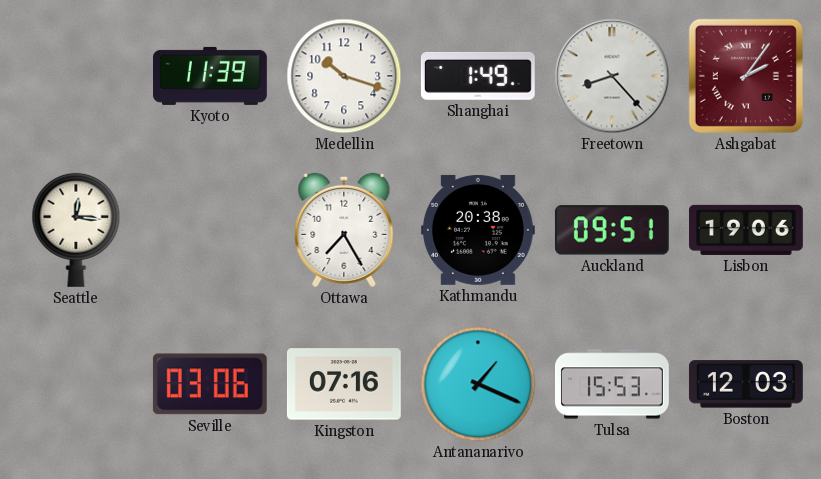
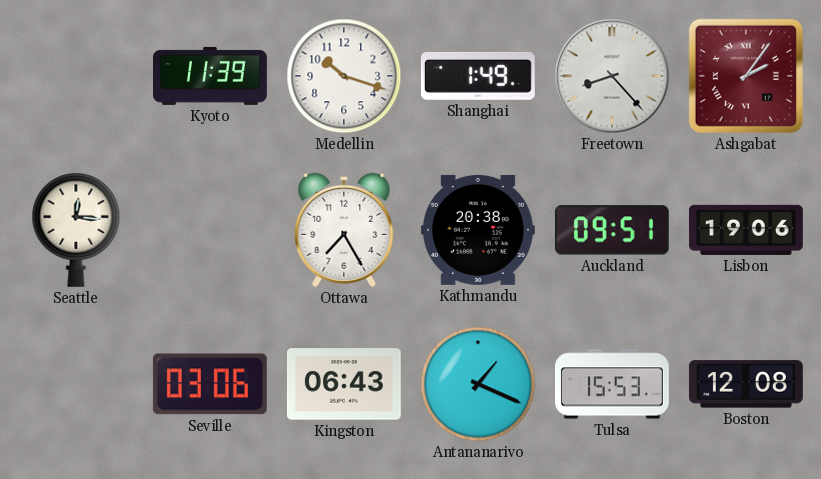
Kingston: 07:16 -> 06:43
Boston: 12:03 -> 12:08
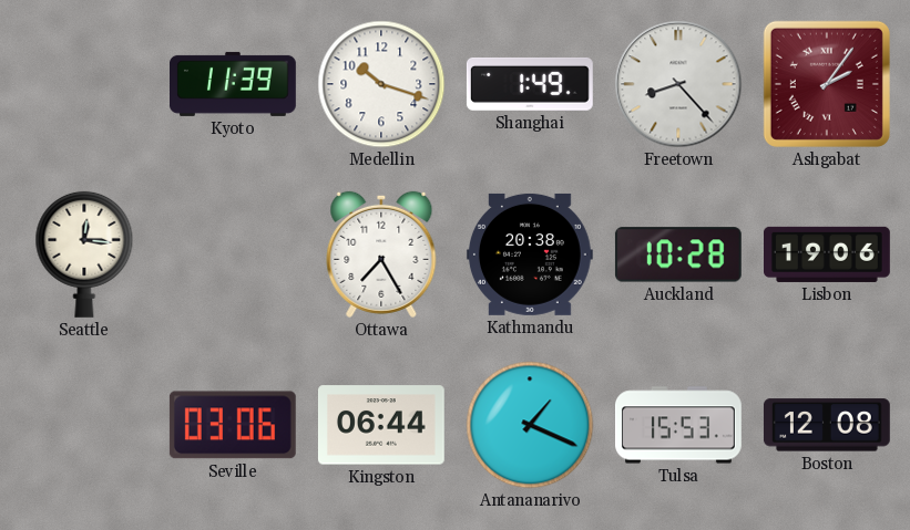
Auckland: 09:51 -> 10:28
Kingston: 06:43 -> 06:44
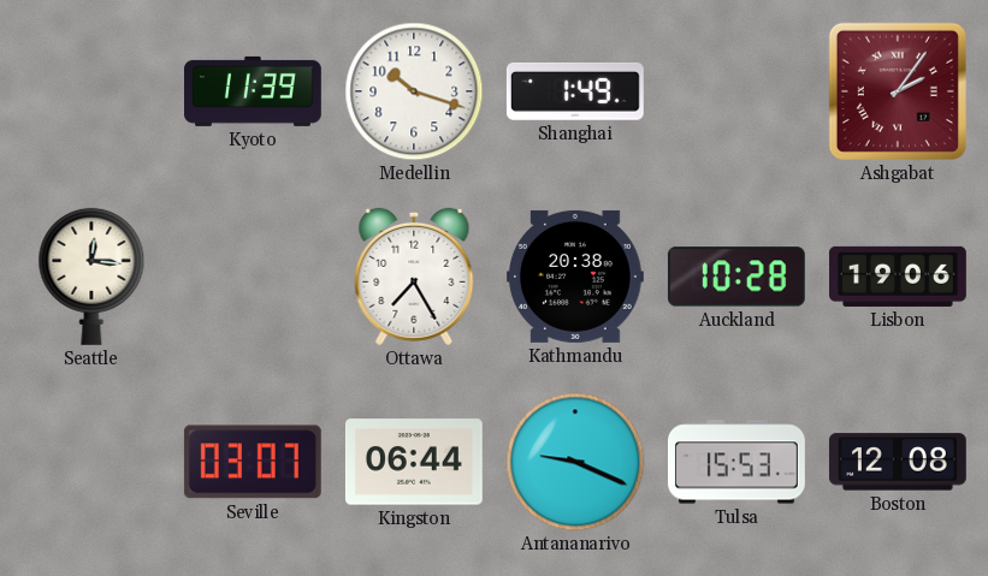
Freetown: 8:23 -> none
Seville: 03:06 -> 03:07
Antananarivo: 1:19 -> 9:19
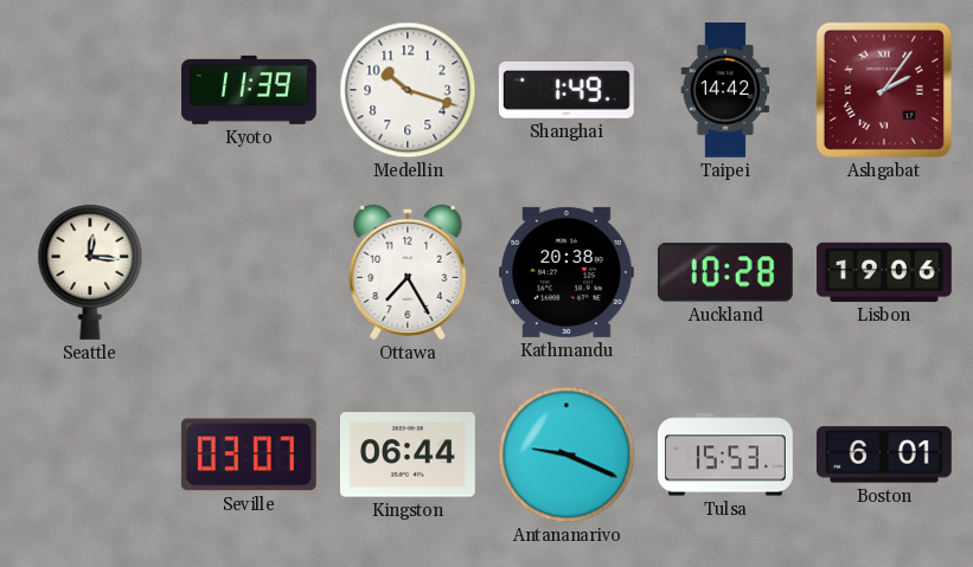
Taipei: none -> 14:42
Boston: 12:08 -> 6:01
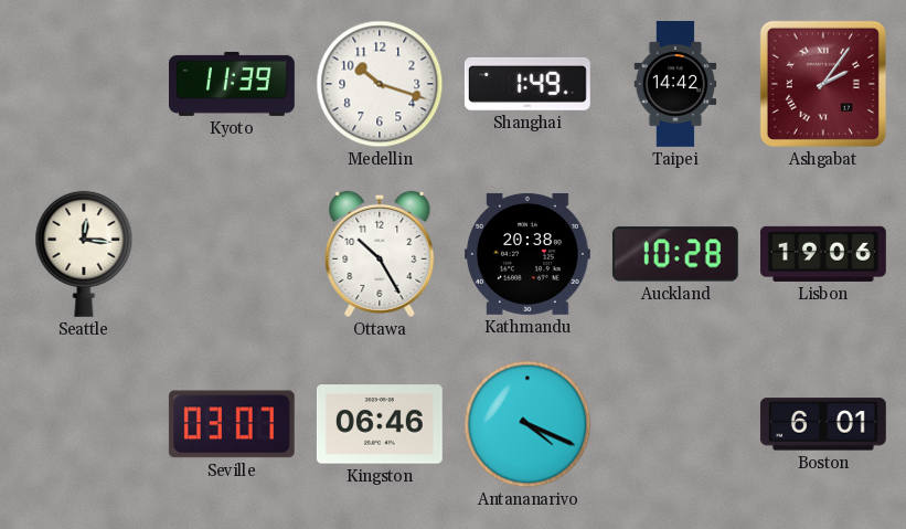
Ottawa: 7:25 -> 10:25
Kingston: 06:44 -> 06:46
Antananarivo: 9:19 -> 4:19
Tulsa: 15:53 -> none
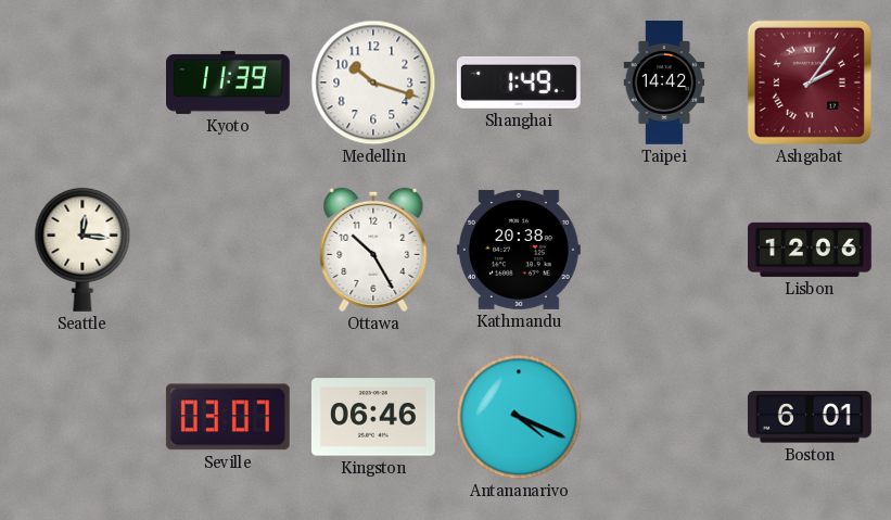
Auckland: 10:28 -> none
Lisbon: 19:06 -> 12:06
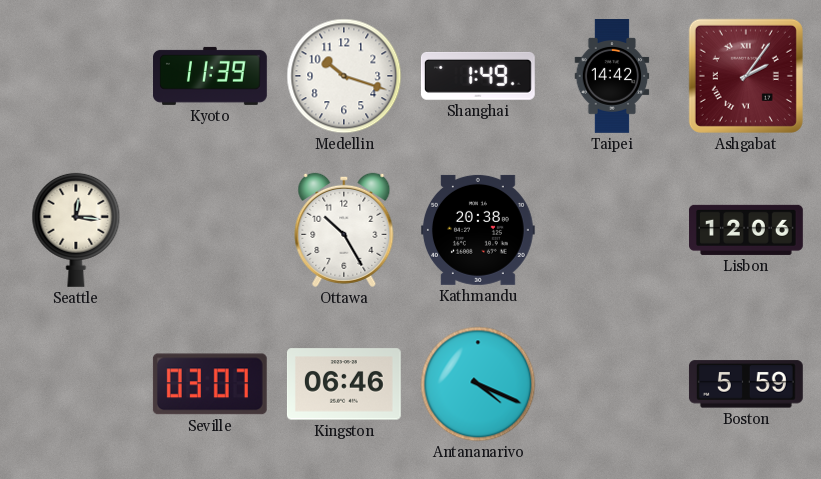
Boston: 6:01 -> 5:59
